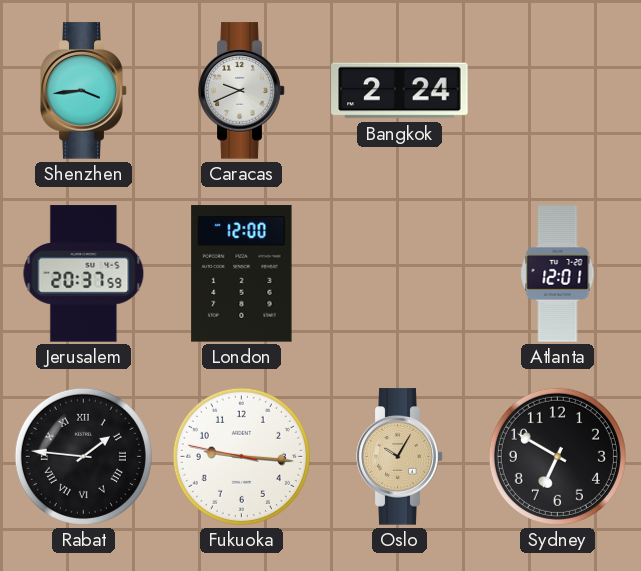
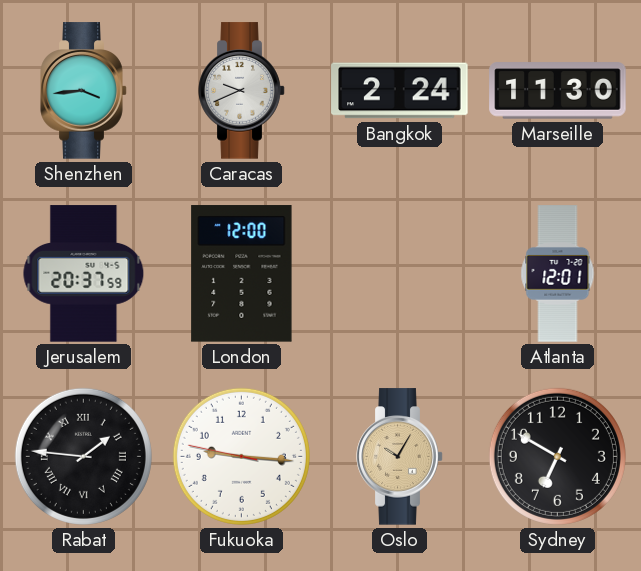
Marseille: none -> 11:30
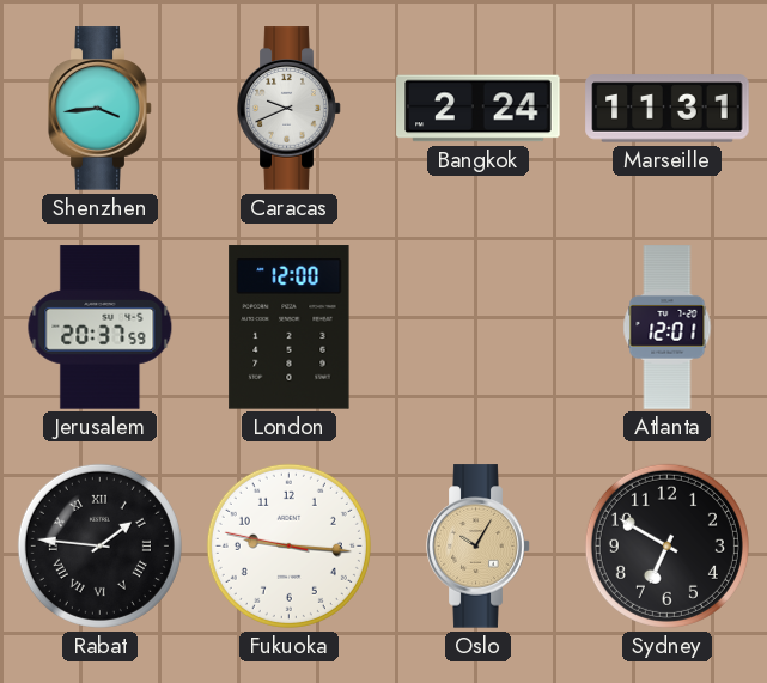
Marseille: 11:30 -> 11:31
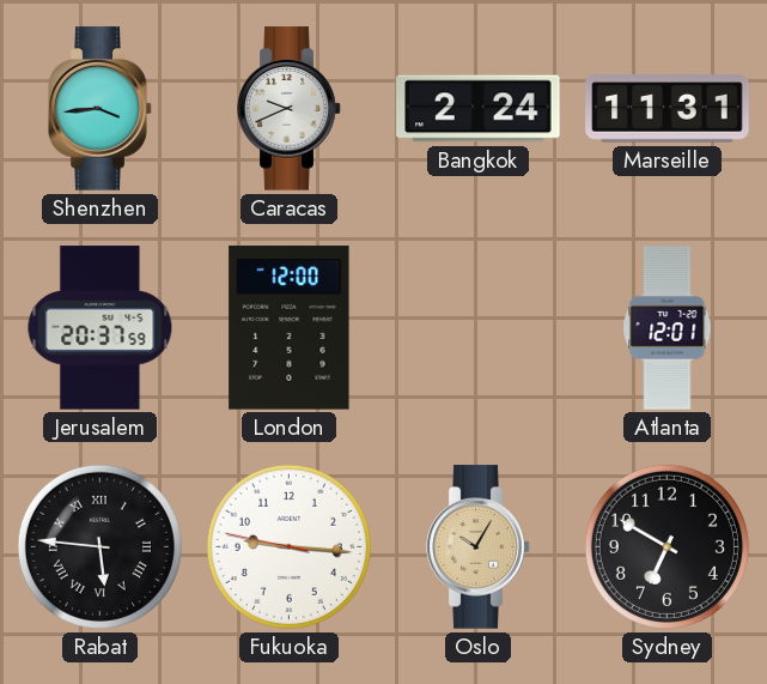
Rabat: 1:46 -> 5:46
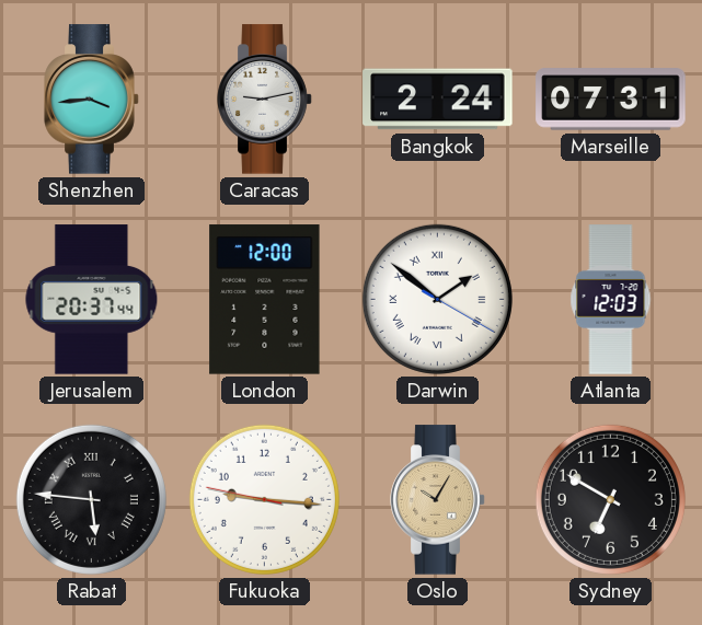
Caracas: 9:41 -> 9:13
Marseille: 11:31 -> 07:31
Jerusalem: 20:37:59 -> 20:37:44
Darwin: none -> 1:51
Atlanta: 12:01 -> 12:03
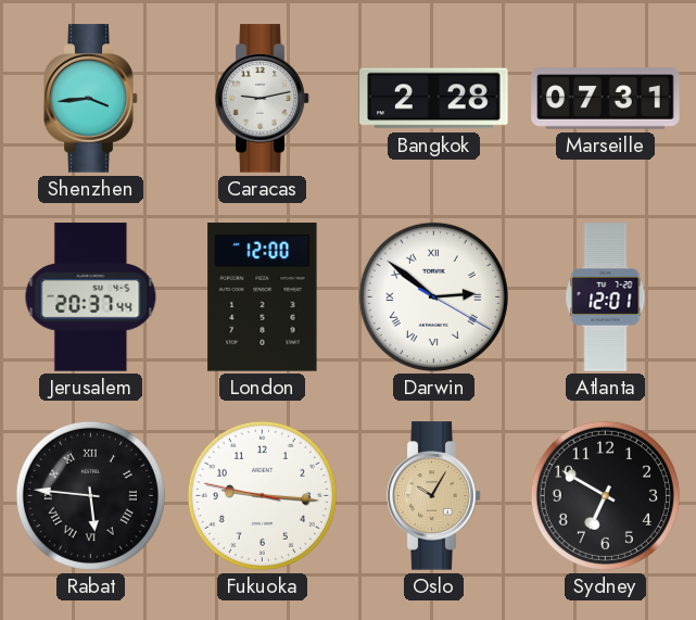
Bangkok: 2:24 -> 2:28
Darwin: 1:51 -> 2:51
Atlanta: 12:03 -> 12:01
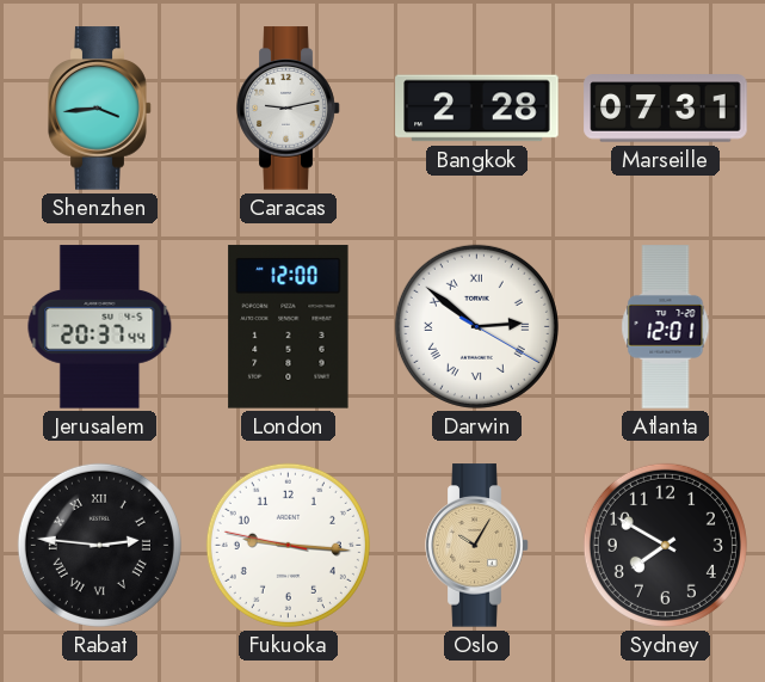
Rabat: 5:46 -> 2:46
Sydney: 6:50 -> 7:50
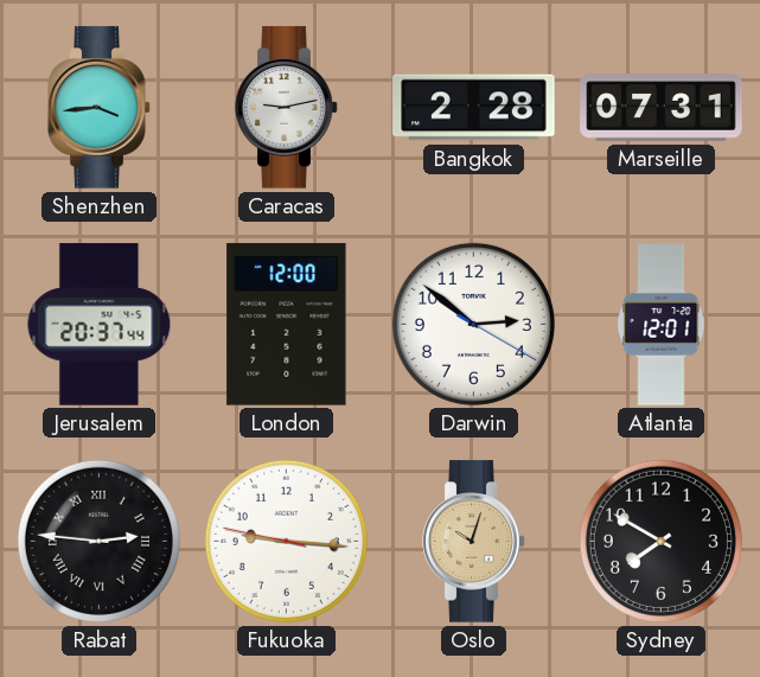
Darwin numerals: Roman -> Arabic
Oslo: 10:05 -> 10:03
